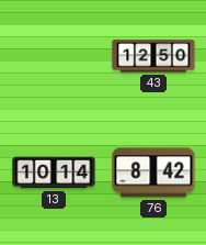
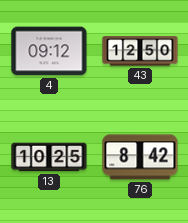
4: none -> 09:12
13: 10:14 -> 10:25
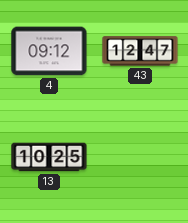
43: 12:50 -> 12:47
76: 8:42 -> none
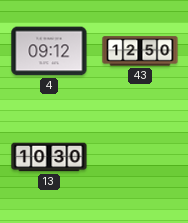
43: 12:47 -> 12:50
13: 10:25 -> 10:30
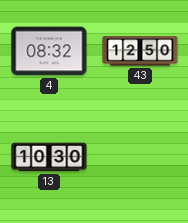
4: 09:12 -> 08:32
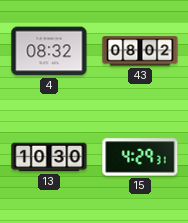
43: 12:50 -> 08:02
15: none -> 4:29
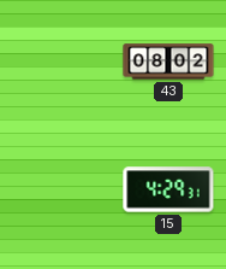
4: 08:32 -> none
13: 10:30 -> none
